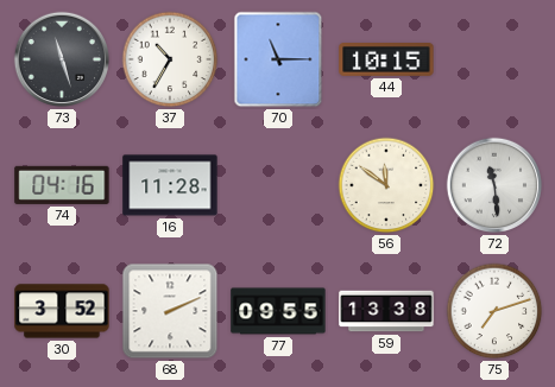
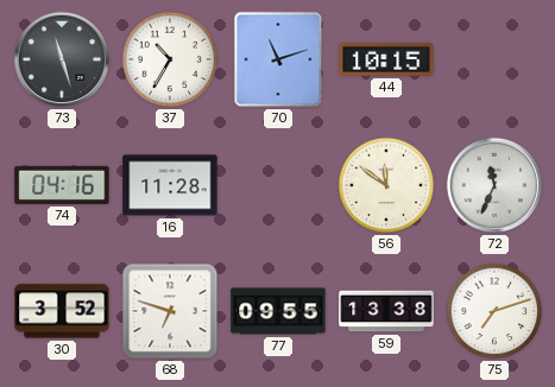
70: 11:15 -> 11:12
72: 11:29 -> 11:34
68: 2:11 -> 6:48
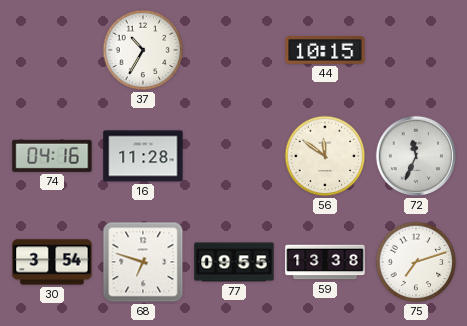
73: 11:27 -> none
70: 11:12 -> none
30: 3:52 -> 3:54
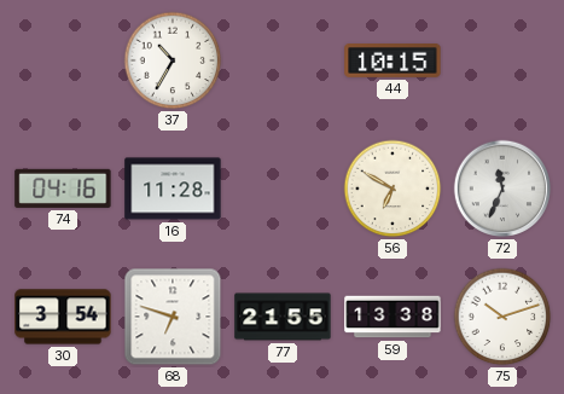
56: 11:51 -> 6:50
77: 09:55 -> 21:55
75: 7:12 -> 10:12
